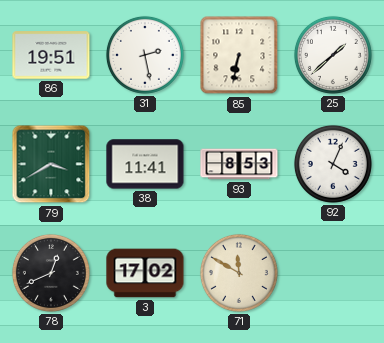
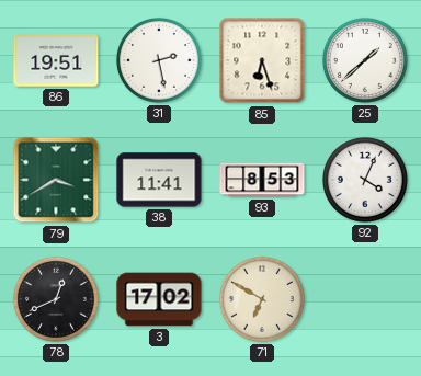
85: 6:32 -> 6:27
71: 11:50 -> 6:50
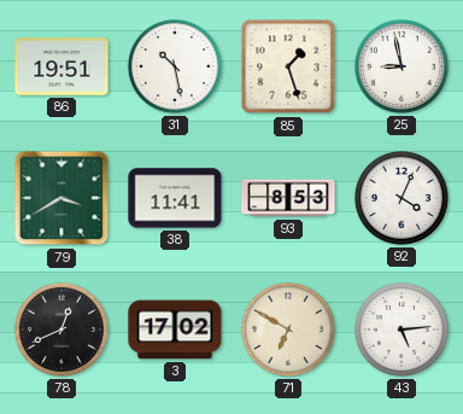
31: 2:28 -> 10:28
85: 6:27 -> 1:27
25: 1:38 -> 8:58
43: none -> 5:14
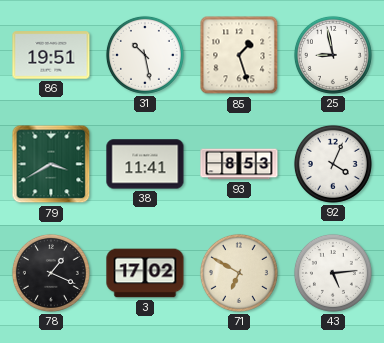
78: 12:41 -> 1:19
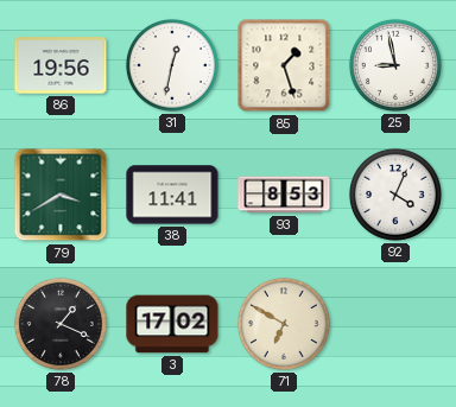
86: 19:51 -> 19:56
31: 10:28 -> 12:32
43: 5:14 -> none
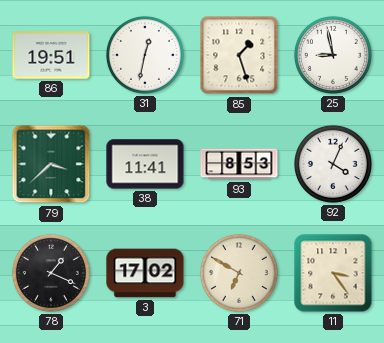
86: 19:56 -> 19:51
79: 3:40 -> 3:38
11: none -> 3:24
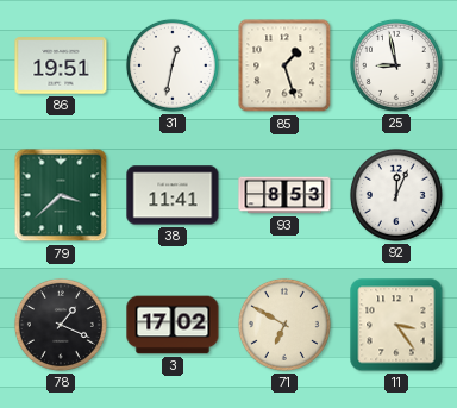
92: 4:04 -> 12:04
